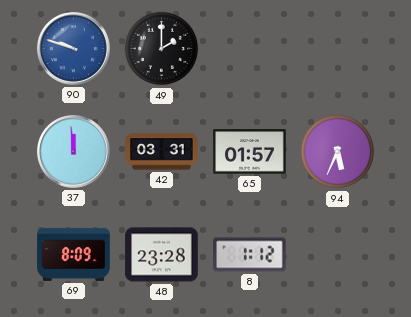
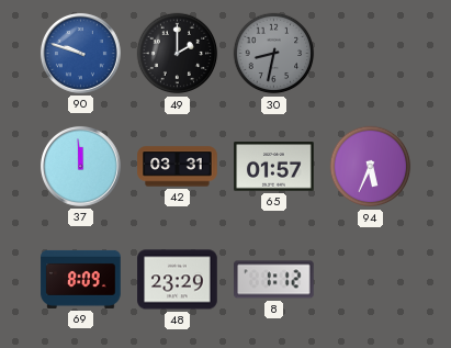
30: none -> 8:32
48: 23:28 -> 23:29
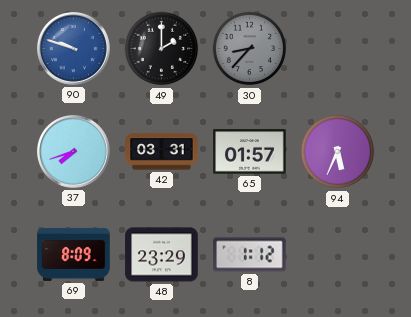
30: 8:32 -> 8:37
37: 11:59 -> 7:42
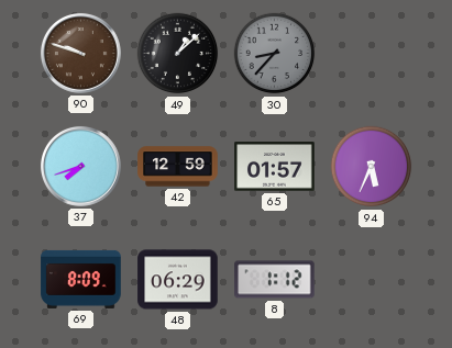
90 dial: blue -> brown
49: 2:00 -> 1:08
42: 03:31 -> 12:59
48: 23:29 -> 06:29
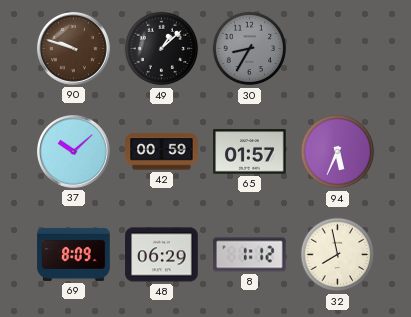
30: 8:37 -> 8:35
37: 7:42 -> 10:08
42: 12:59 -> 00:59
32: none -> 7:58
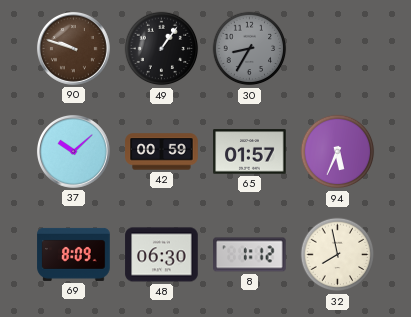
49: 1:08 -> 1:06
48: 06:29 -> 06:30
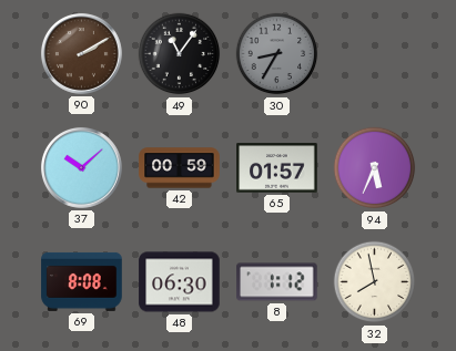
90: 9:48 -> 2:10
49: 1:06 -> 11:06
69: 8:09 -> 8:08
